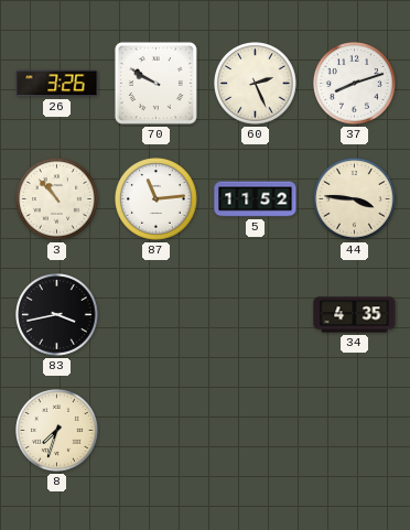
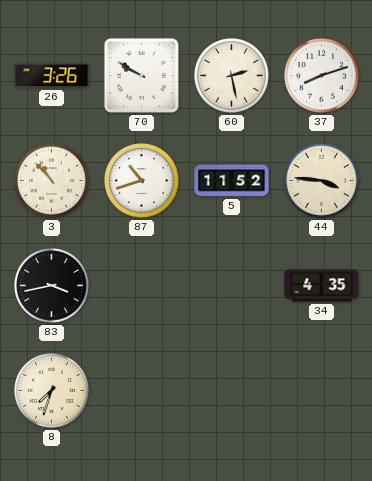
60: 2:26 -> 2:28
87: 11:14 -> 10:42
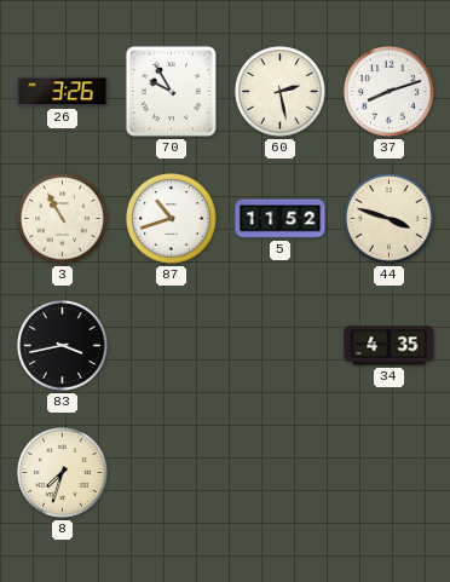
70: 9:50 -> 9:55
3: 10:53 -> 10:55
44: 3:46 -> 3:48
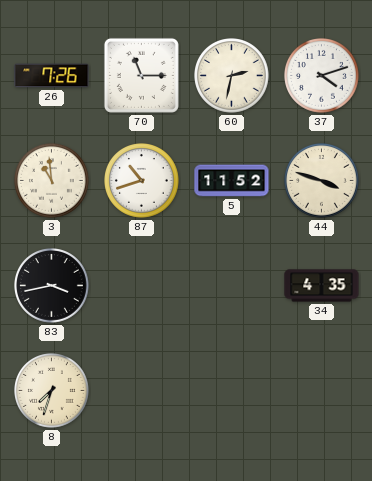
26: 3:26 -> 7:26
70: 9:55 -> 11:15
60: 2:28 -> 2:32
37: 8:12 -> 4:12
3: 10:55 -> 10:59
